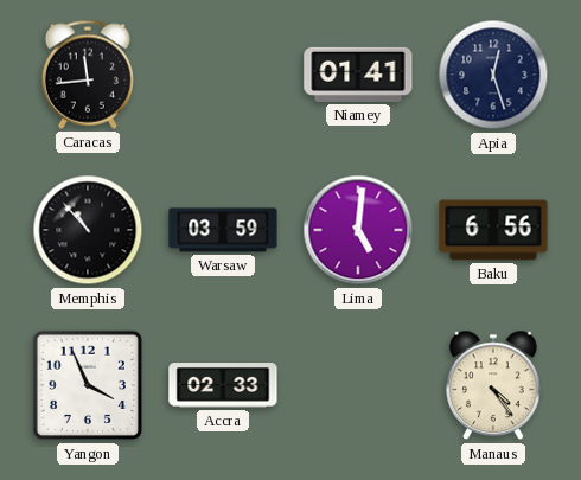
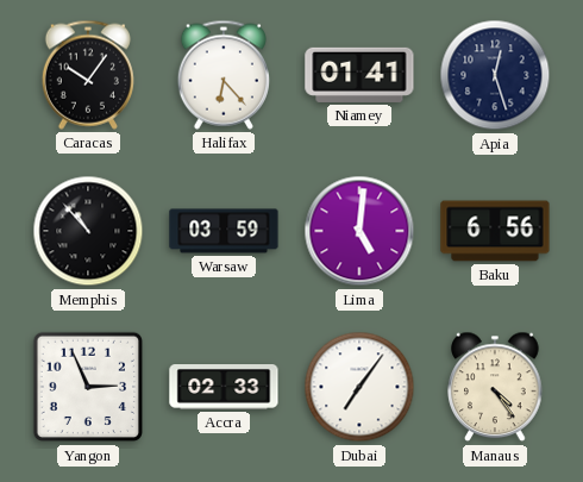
Caracas: 11:44 -> 10:06
Halifax: none -> 6:23
Yangon: 3:56 -> 2:56
Dubai: none -> 7:06
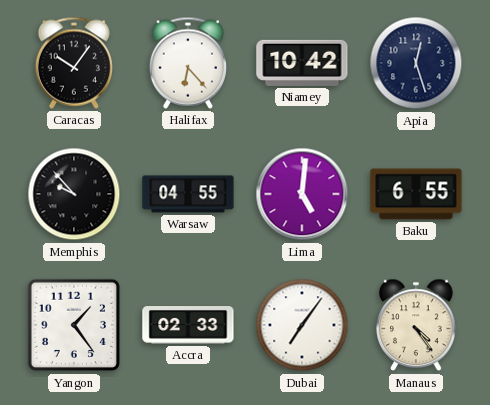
Niamey: 01:41 -> 10:42
Memphis: 10:53 -> 9:53
Warsaw: 03:59 -> 04:55
Baku: 6:56 -> 6:55
Yangon: 2:56 -> 1:24
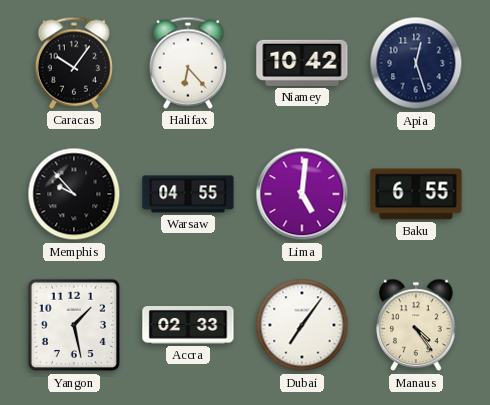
Yangon: 1:24 -> 1:28
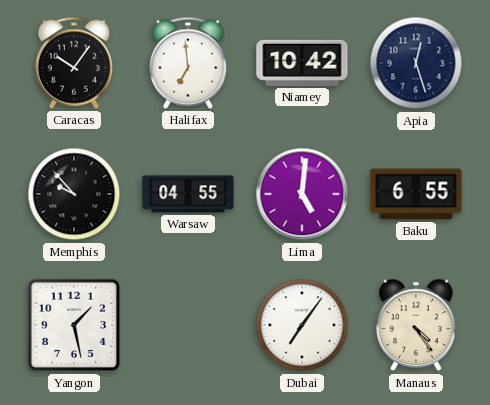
Halifax: 6:23 -> 6:59
Accra: 02:33 -> none
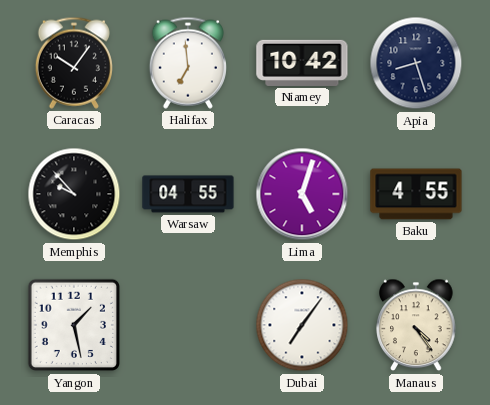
Apia: 12:27 -> 8:27
Lima: 5:01 -> 5:03
Baku: 6:55 -> 4:55
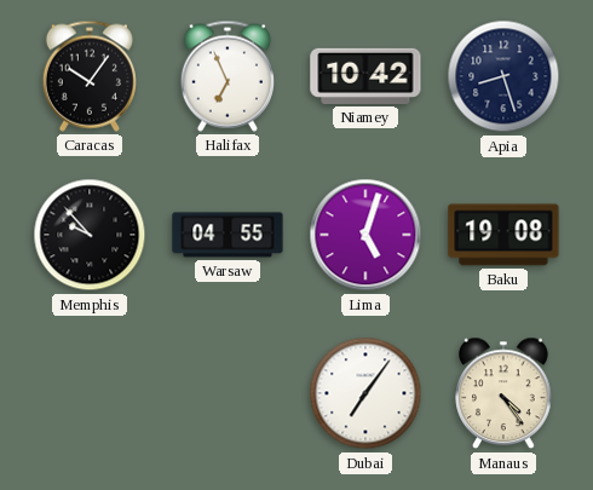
Halifax: 6:59 -> 6:56
Baku: 4:55 -> 19:08
Yangon: 1:28 -> none
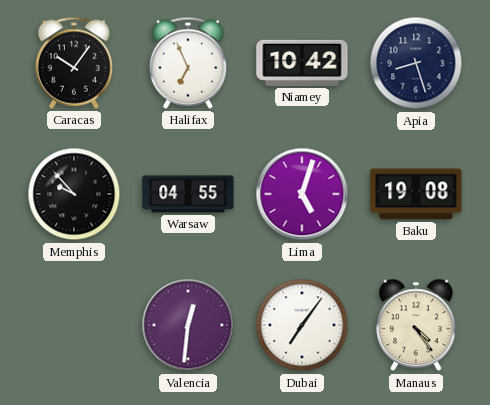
Valencia: none -> 12:31
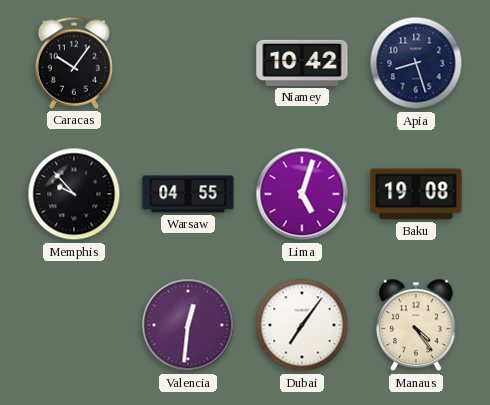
Halifax: 6:56 -> none
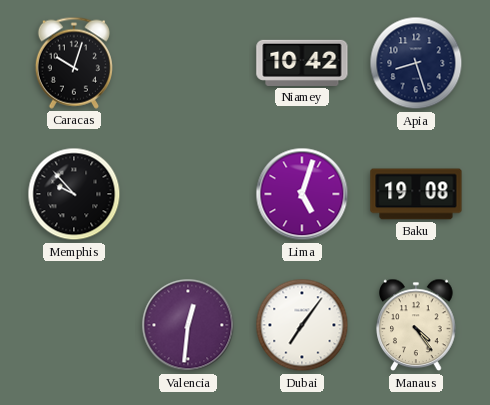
Caracas: 10:06 -> 10:03
Warsaw: 04:55 -> none
